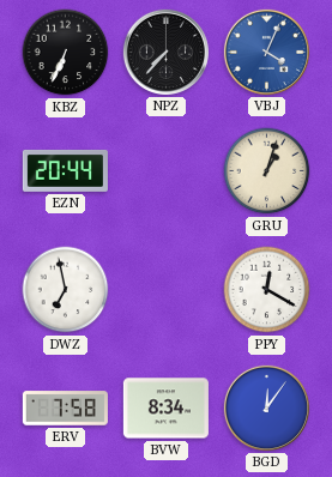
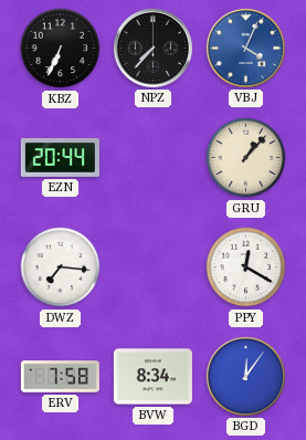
GRU: 1:03 -> 1:07
DWZ: 6:58 -> 7:16
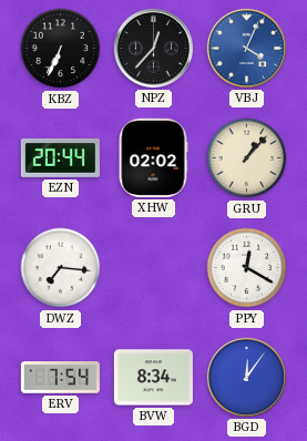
NPZ: 7:37 -> 12:37
XHW: none -> 02:02
ERV: 7:58 -> 7:54
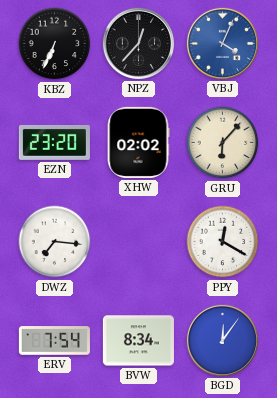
EZN: 20:44 -> 23:20
GRU: 1:07 -> 6:07
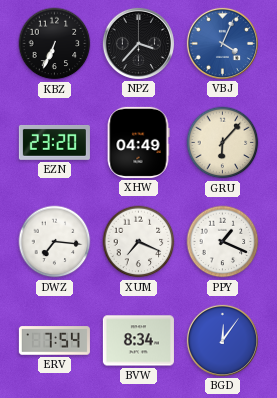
NPZ: 12:37 -> 3:37
XHW: 02:02 -> 04:49
XUM: none -> 7:19
PPY: 12:20 -> 1:19
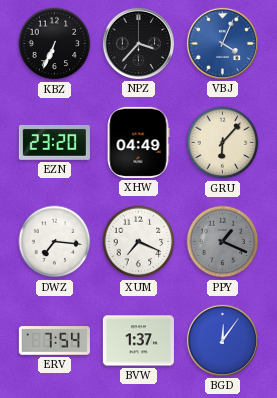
PPY dial: white -> grey
BVW: 8:34 -> 1:37
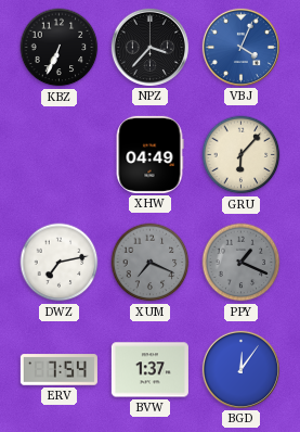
EZN: 23:20 -> none
DWZ: 7:16 -> 7:13
XUM dial: white -> grey
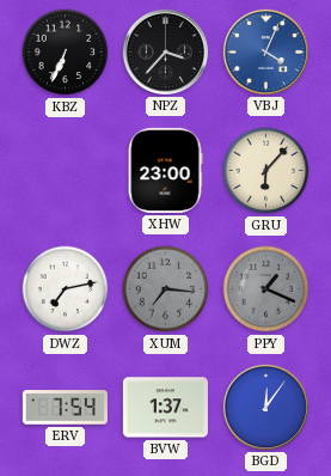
XHW: 04:49 -> 23:00
XUM: 7:19 -> 7:16
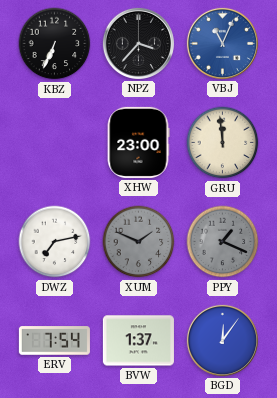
VBJ: 4:04 -> 11:04
GRU: 6:07 -> 11:59
XUM: 7:16 -> 1:49
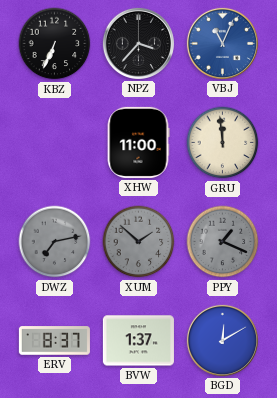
XHW: 23:00 -> 11:00
DWZ dial: white -> grey
XUM: 1:49 -> 1:52
ERV: 7:54 -> 8:37
BGD: 12:06 -> 12:10
